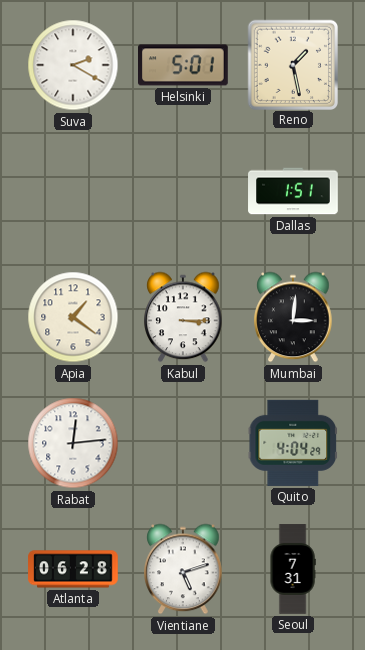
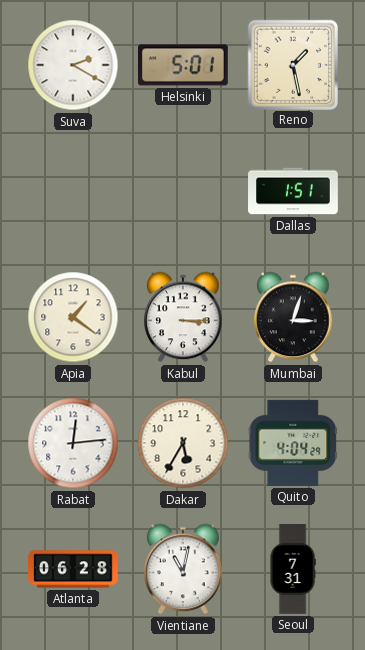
Mumbai: 3:01 -> 3:03
Dakar: none -> 5:35
Vientiane: 5:12 -> 11:02
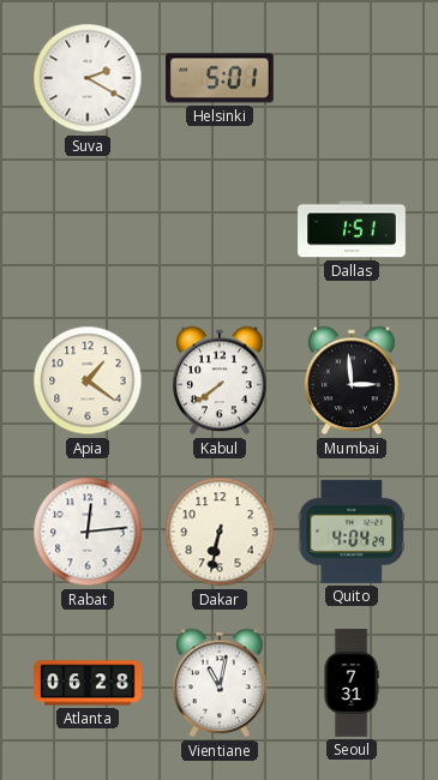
Reno: 1:28 -> none
Kabul: 3:15 -> 7:39
Mumbai: 3:03 -> 2:59
Dakar: 5:35 -> 6:32
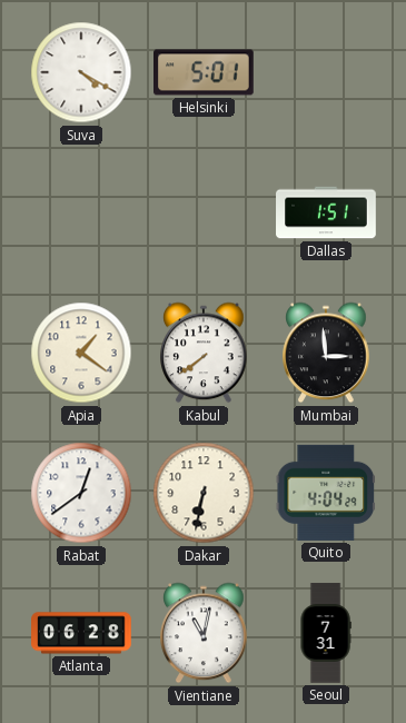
Suva: 2:20 -> 4:20
Rabat: 12:14 -> 12:39
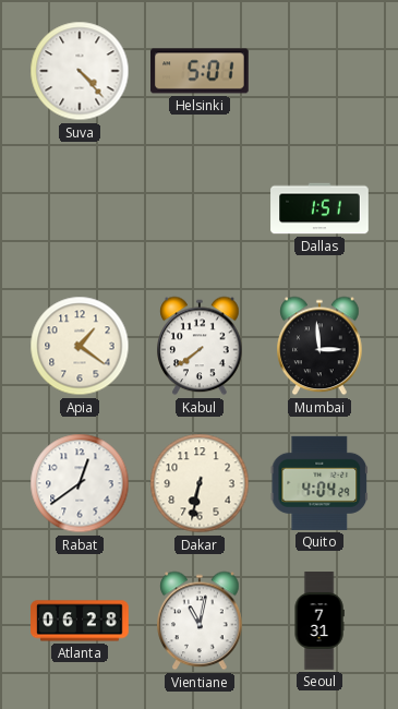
Suva: 4:20 -> 4:23
